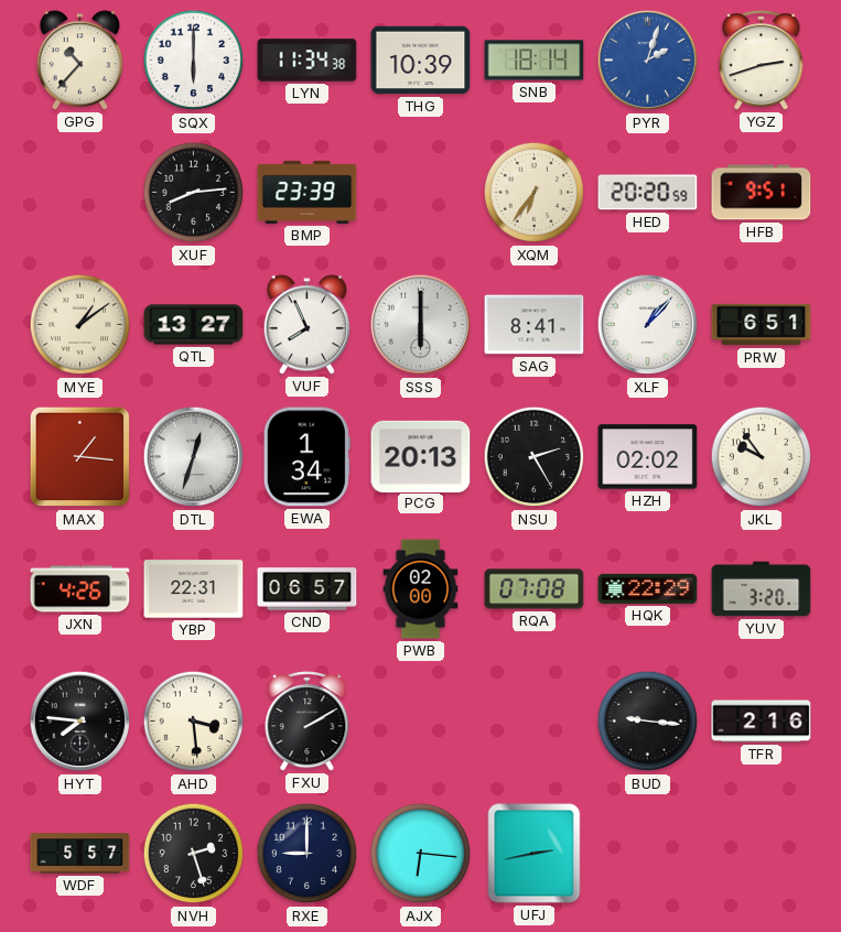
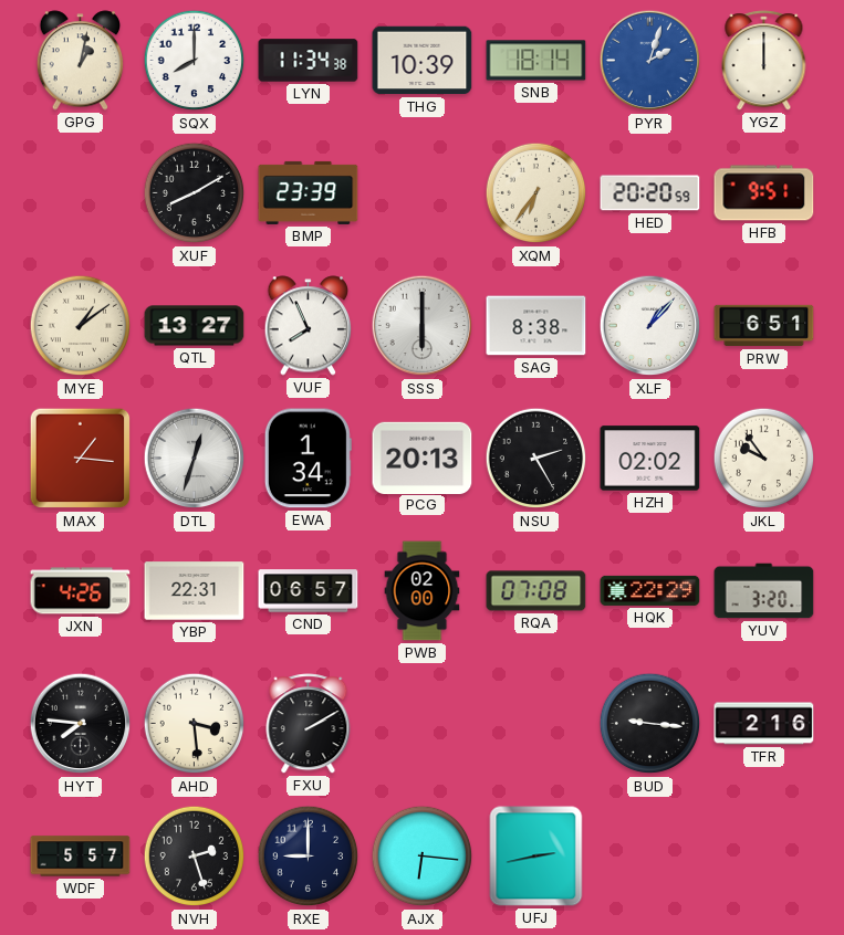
GPG: 10:37 -> 1:02
SQX: 6:00 -> 8:00
YGZ: 2:42 -> 12:00
XUF: 8:14 -> 8:10
SAG: 8:41 -> 8:38
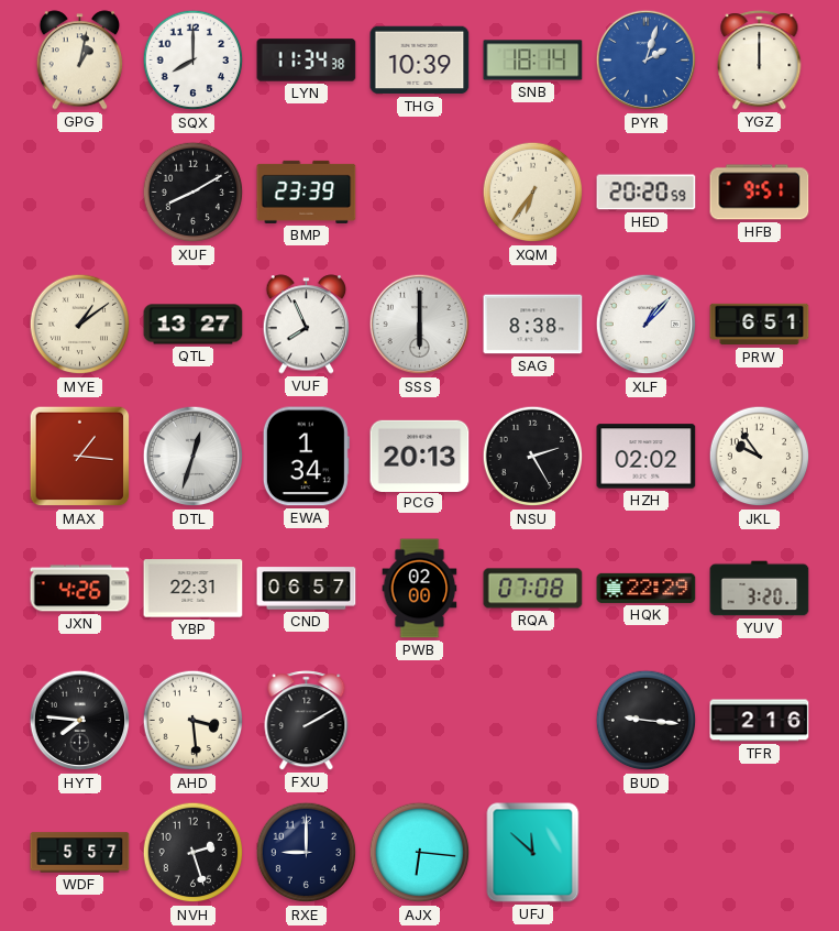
UFJ: 2:43 -> 11:52
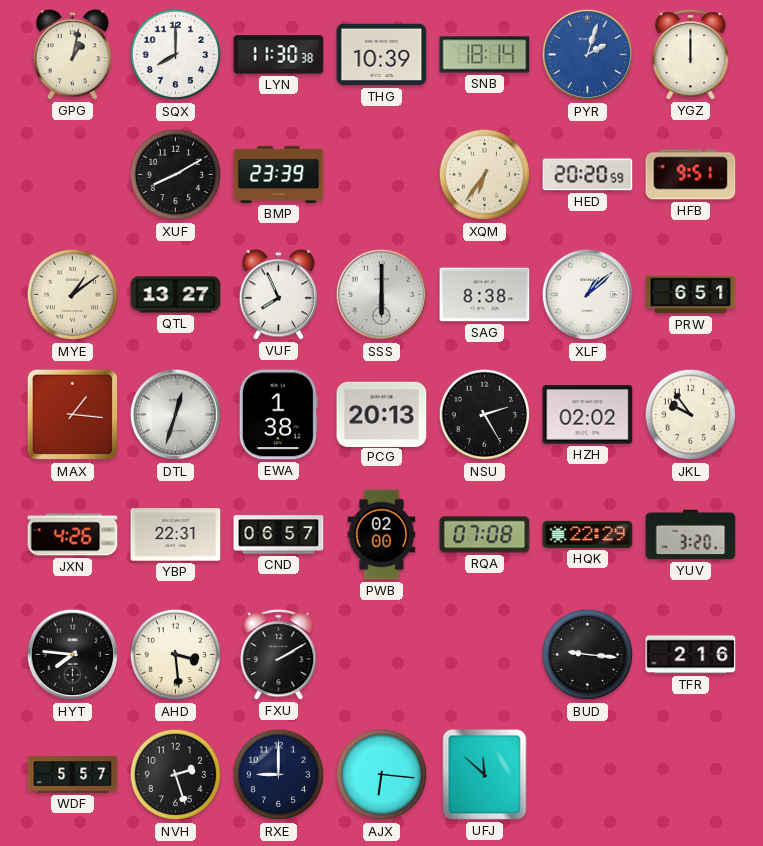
LYN: 11:34 -> 11:30
XLF: 1:07 -> 1:08
EWA: 1:34 -> 1:38
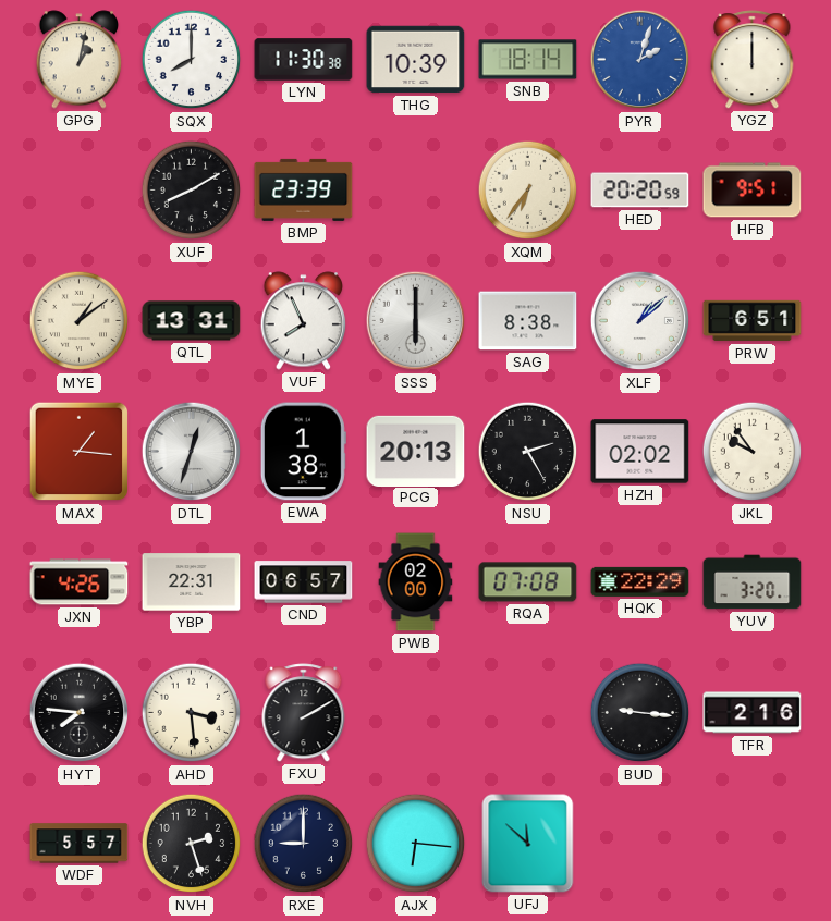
QTL: 13:27 -> 13:31
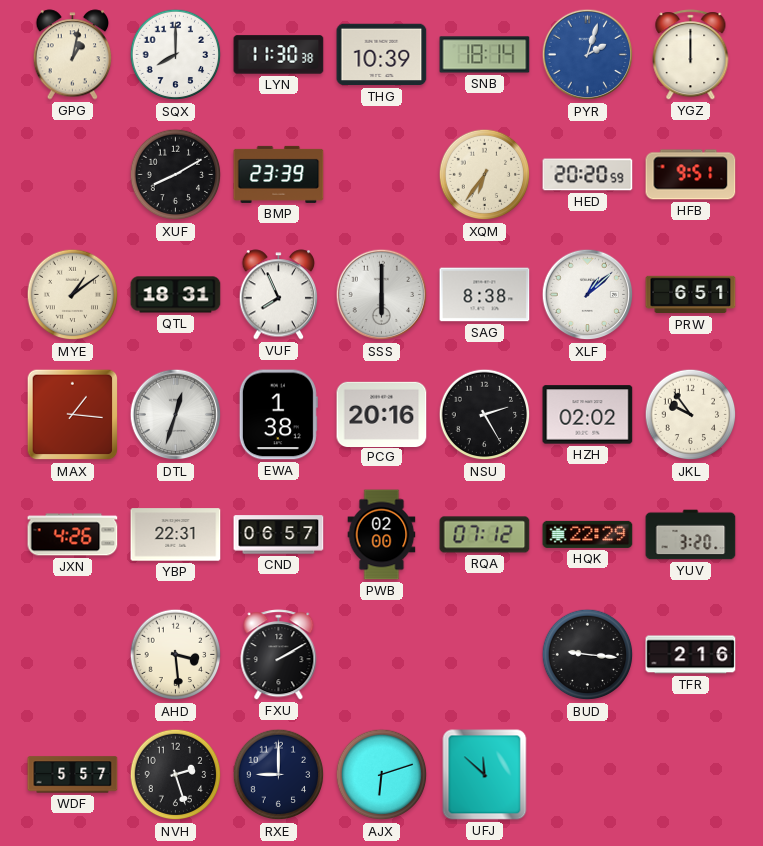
QTL: 13:31 -> 18:31
PCG: 20:13 -> 20:16
RQA: 07:08 -> 07:12
HYT: 7:46 -> none
AJX: 6:16 -> 6:12
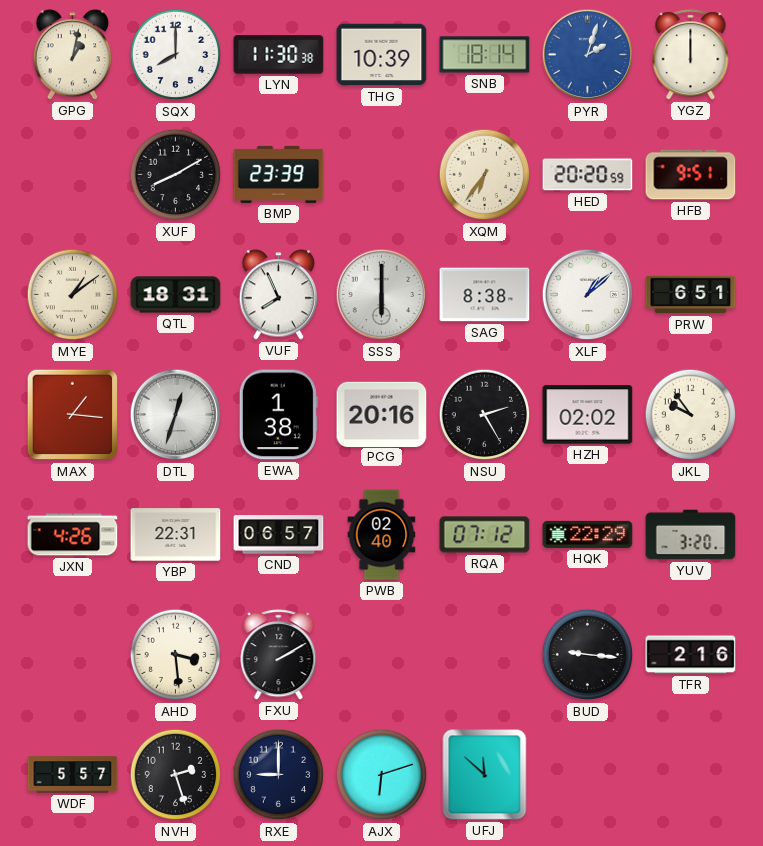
PWB: 02:00 -> 02:40
